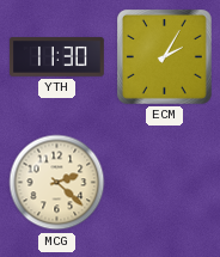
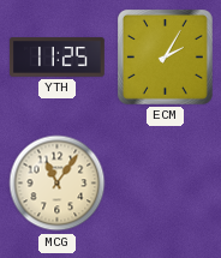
YTH: 11:30 -> 11:25
MCG: 2:22 -> 11:06
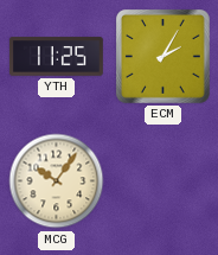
MCG: 11:06 -> 10:06
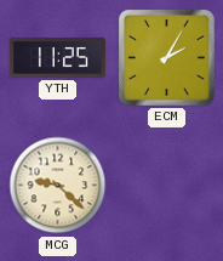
MCG: 10:06 -> 9:22
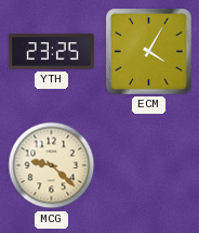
YTH: 11:25 -> 23:25
ECM: 2:05 -> 4:05
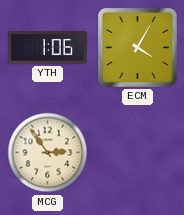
YTH: 23:25 -> 1:06
MCG: 9:22 -> 2:54
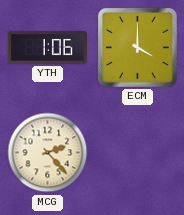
ECM: 4:05 -> 4:00
MCG: 2:54 -> 2:23
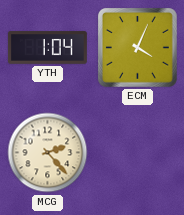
YTH: 1:06 -> 1:04
ECM: 4:00 -> 4:04
